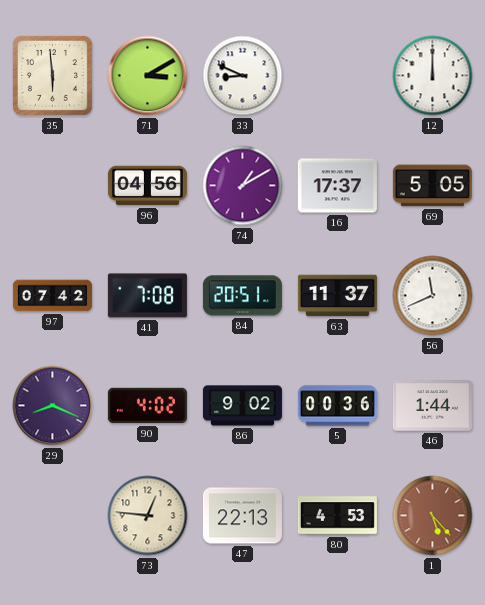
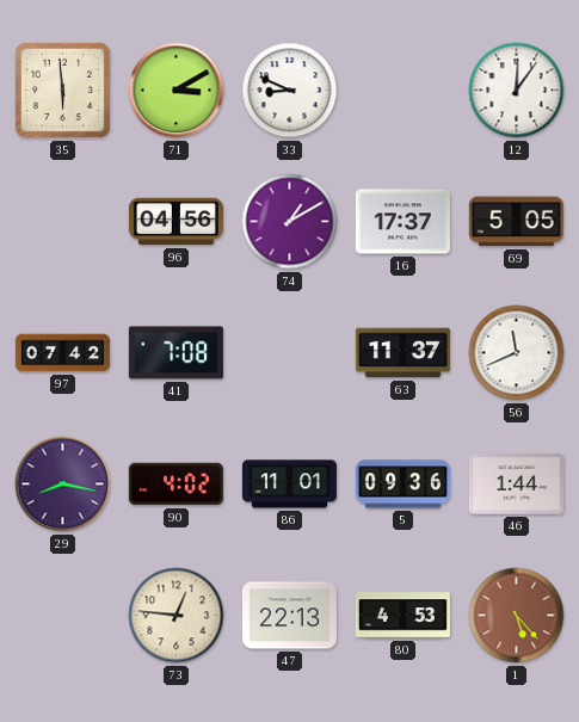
12: 12:00 -> 12:06
84: 20:51 -> none
29: 8:19 -> 8:17
86: 9:02 -> 11:01
5: 00:36 -> 09:36
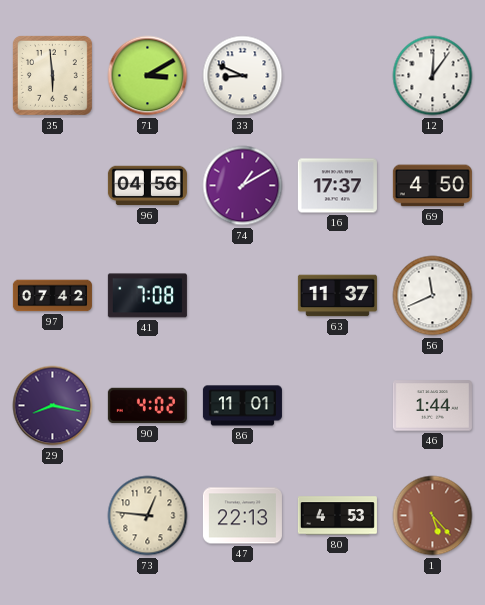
69: 5:05 -> 4:50
5: 09:36 -> none
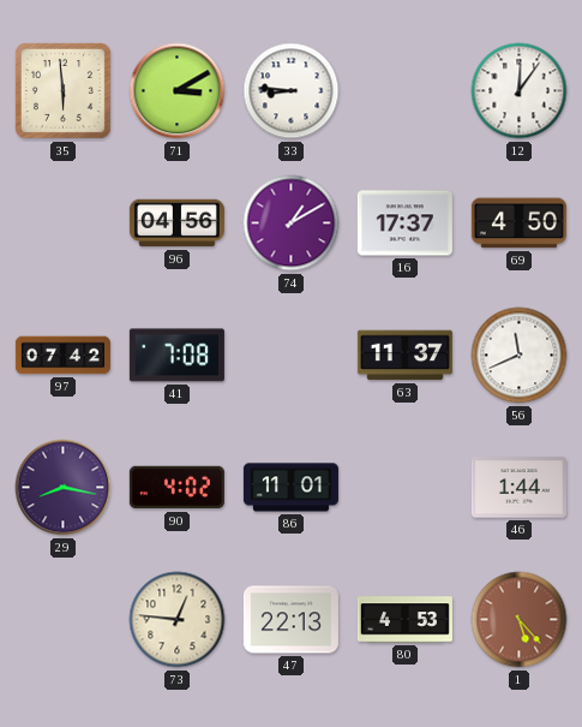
33: 8:49 -> 8:46
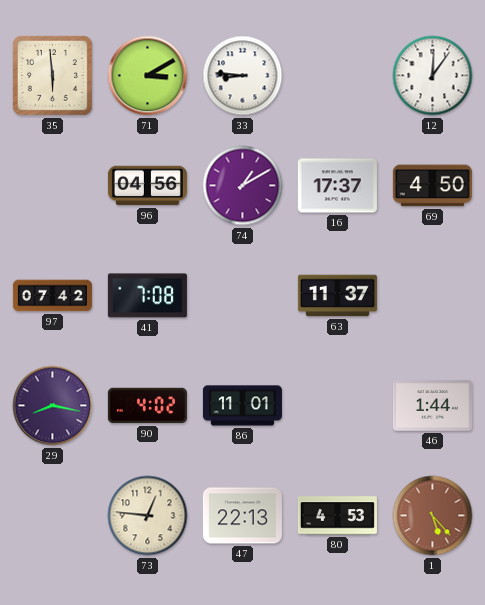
56: 11:41 -> none
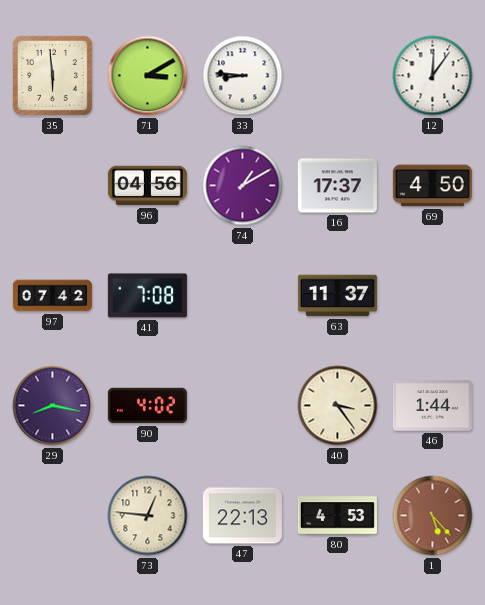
86: 11:01 -> none
40: none -> 3:24
